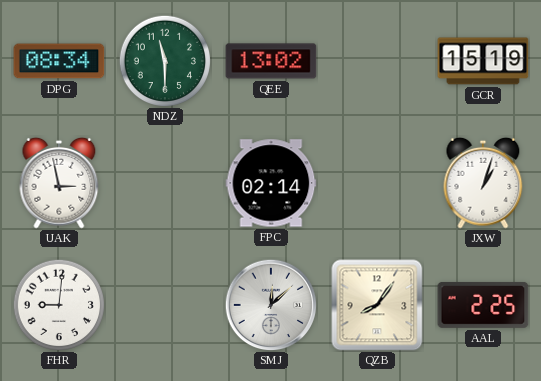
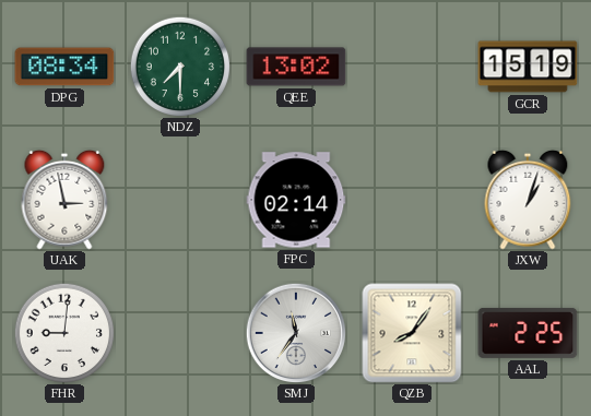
NDZ: 11:30 -> 7:30
SMJ: 12:08 -> 11:36
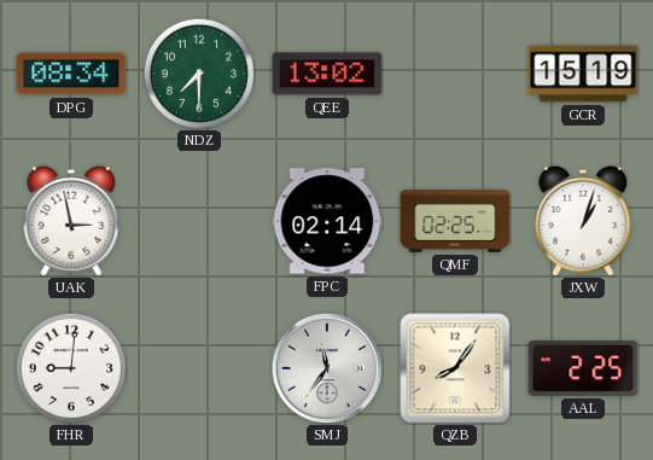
QMF: none -> 02:25
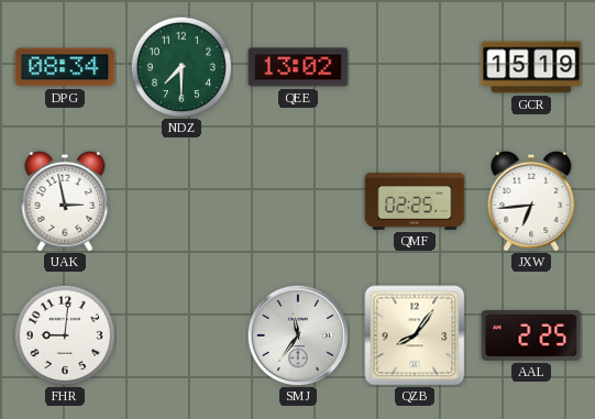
FPC: 02:14 -> none
JXW: 1:03 -> 6:44
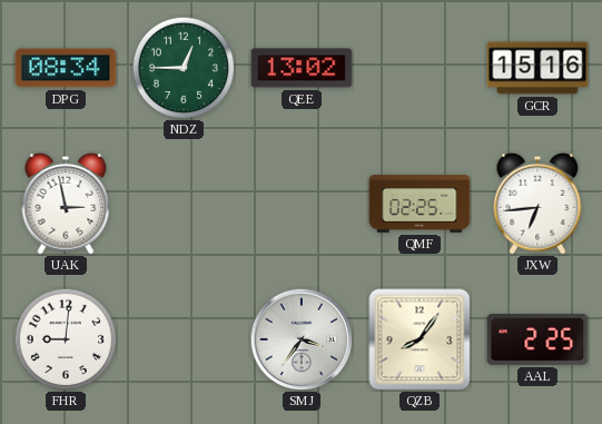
NDZ: 7:30 -> 12:45
GCR: 15:19 -> 15:16
SMJ: 11:36 -> 3:36
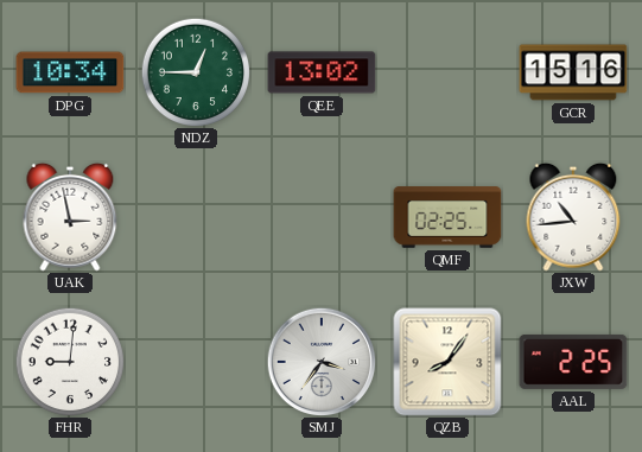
DPG: 08:34 -> 10:34
JXW: 6:44 -> 10:44
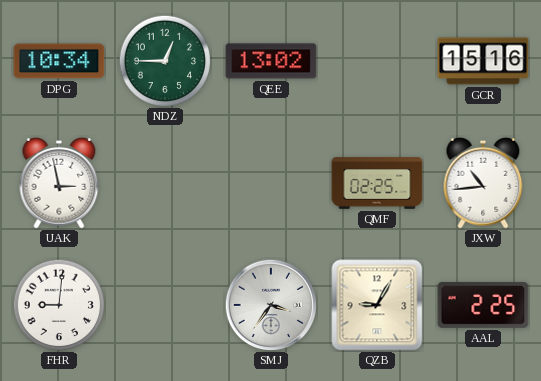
QZB: 8:06 -> 9:05
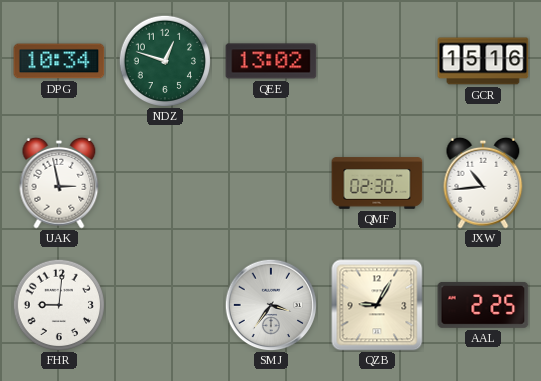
NDZ: 12:45 -> 12:48
QMF: 02:25 -> 02:30
